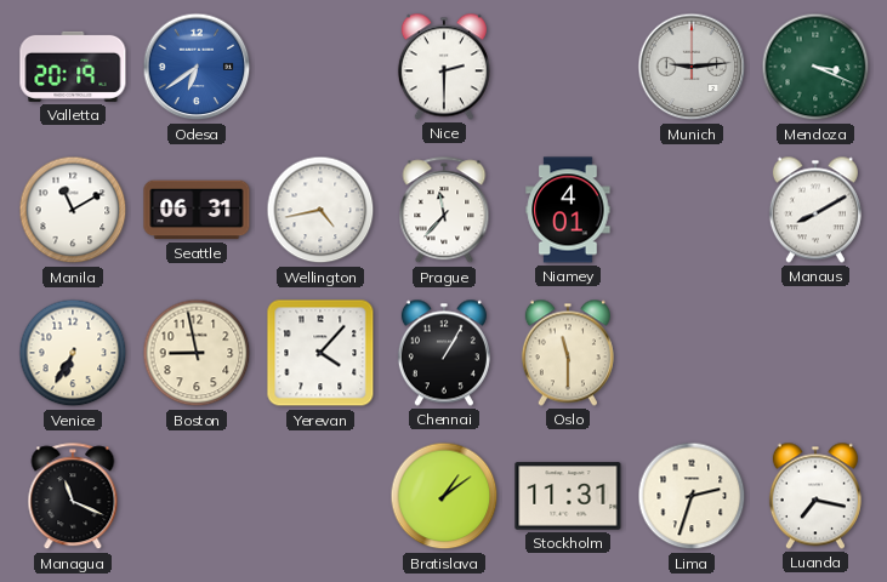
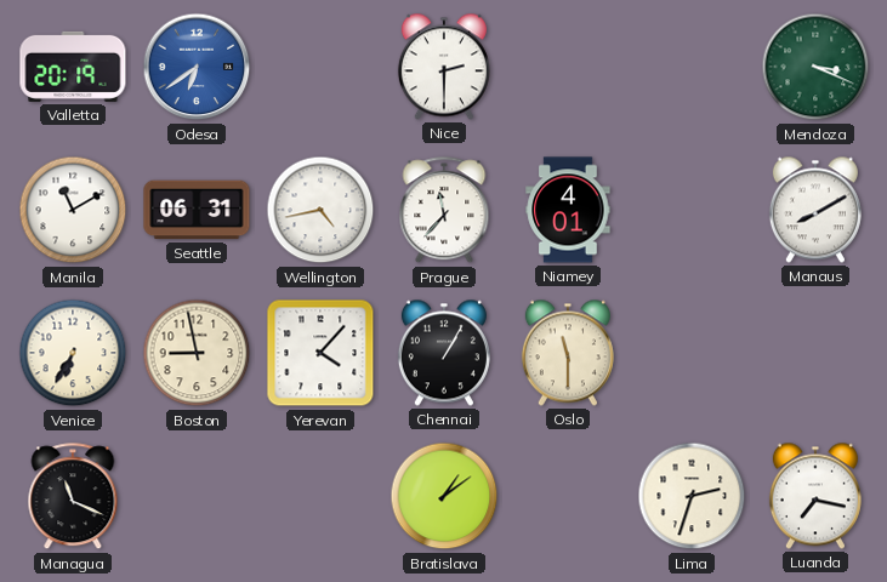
Munich: 9:14 -> none
Stockholm: 11:31 -> none
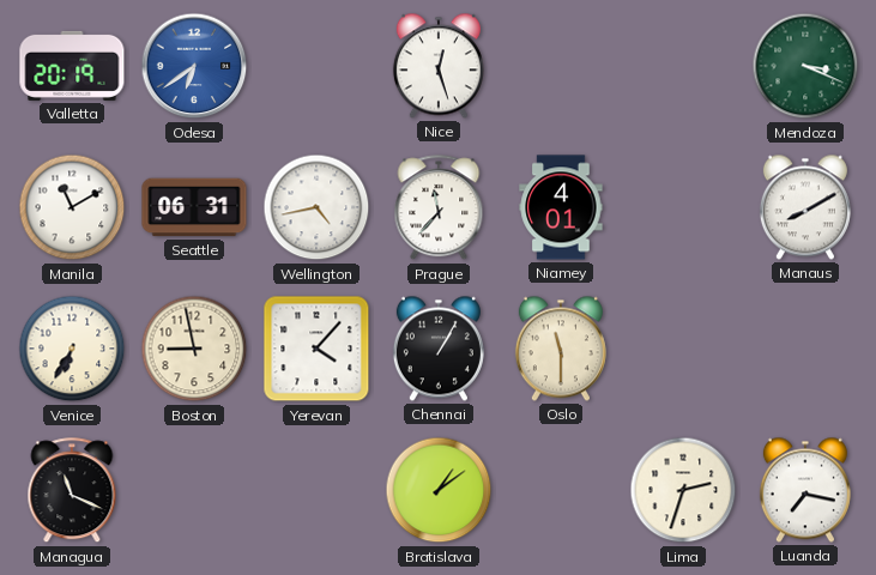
Nice: 2:30 -> 12:27
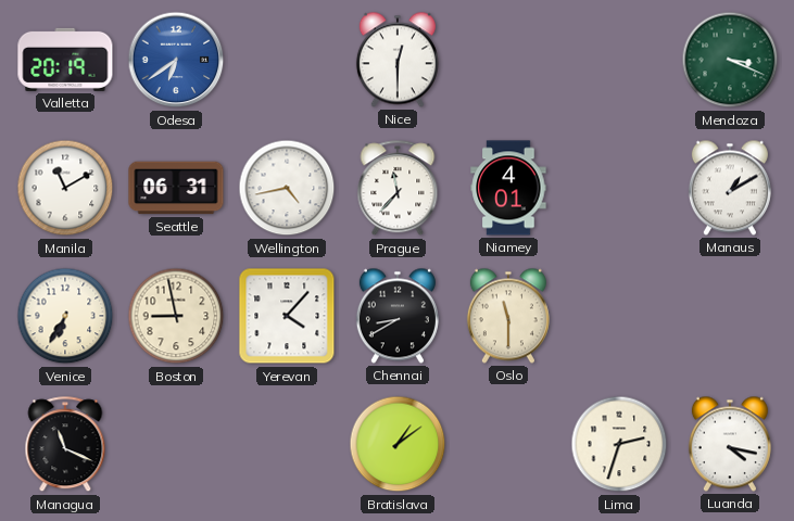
Nice: 12:27 -> 12:30
Manaus: 8:10 -> 1:10
Chennai: 1:05 -> 8:40
Luanda: 7:17 -> 4:17
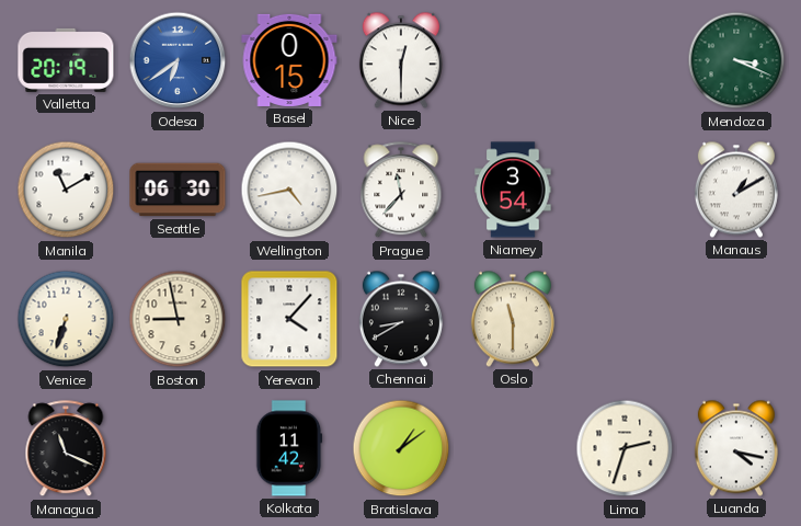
Basel: none -> 0:15
Seattle: 06:31 -> 06:30
Niamey: 4:01 -> 3:54
Venice: 6:35 -> 6:33
Kolkata: none -> 11:42
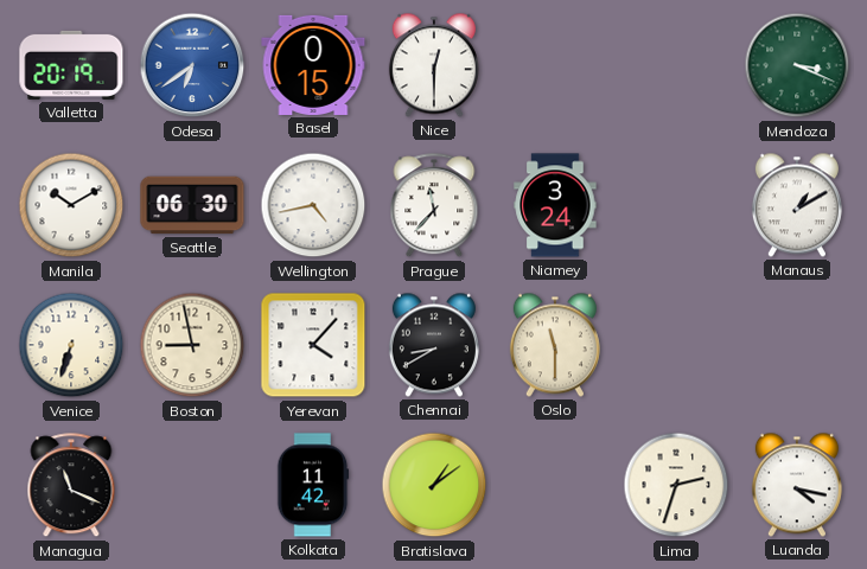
Manila: 11:10 -> 10:10
Niamey: 3:54 -> 3:24
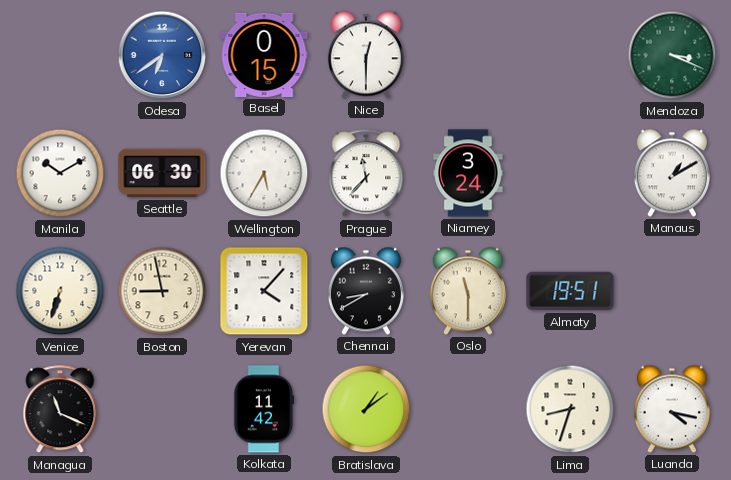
Valletta: 20:19 -> none
Wellington: 4:43 -> 5:35
Almaty: none -> 19:51
Lima: 2:33 -> 8:33
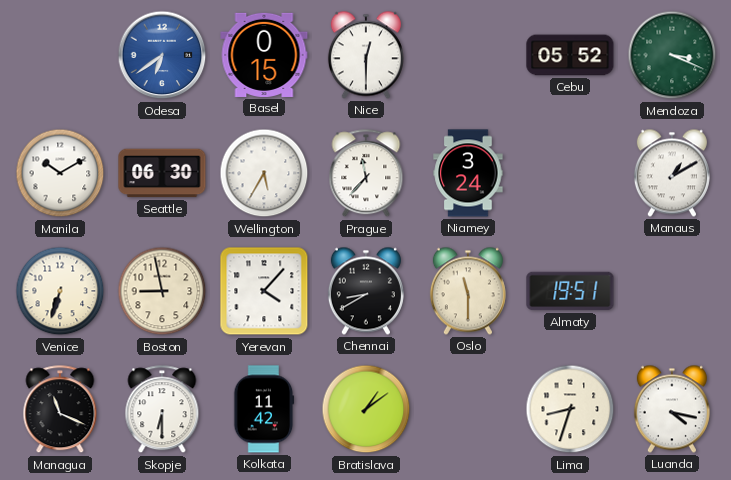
Cebu: none -> 05:52
Skopje: none -> 6:30
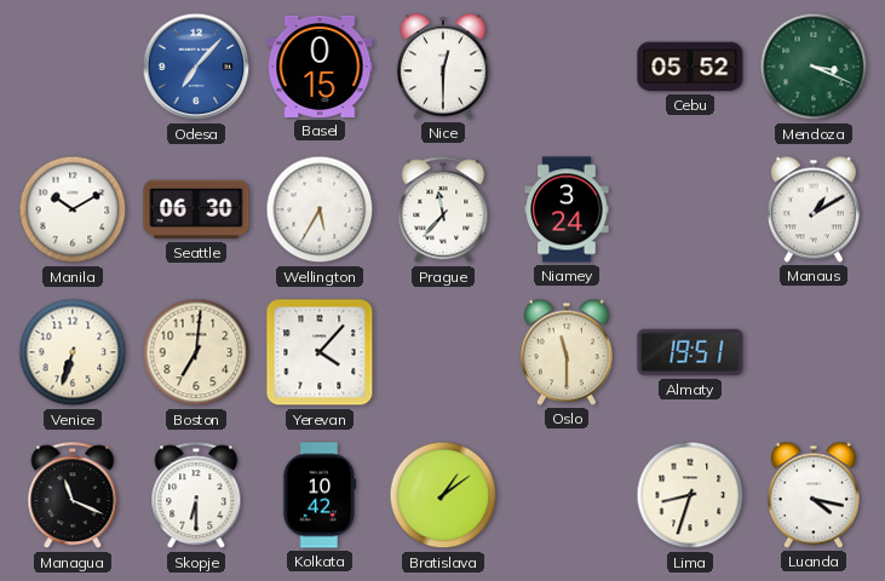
Odesa: 6:39 -> 7:07
Boston: 8:58 -> 7:01
Chennai: 8:40 -> none
Kolkata: 11:42 -> 10:42
